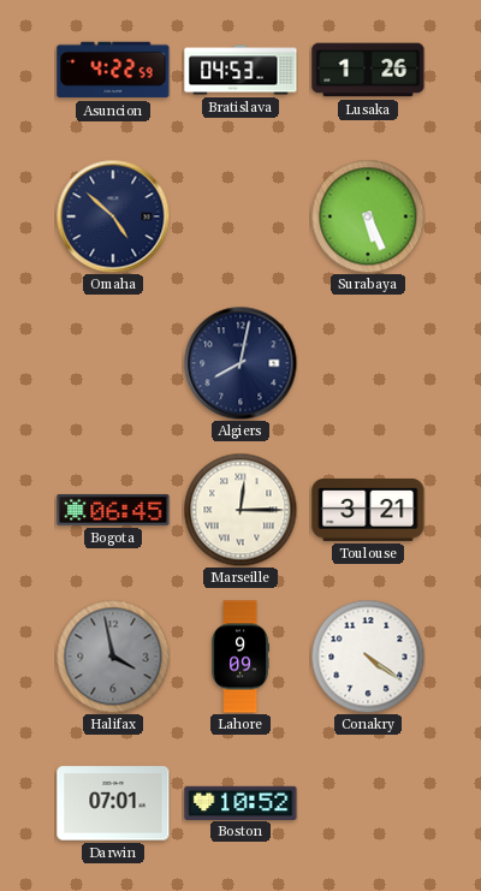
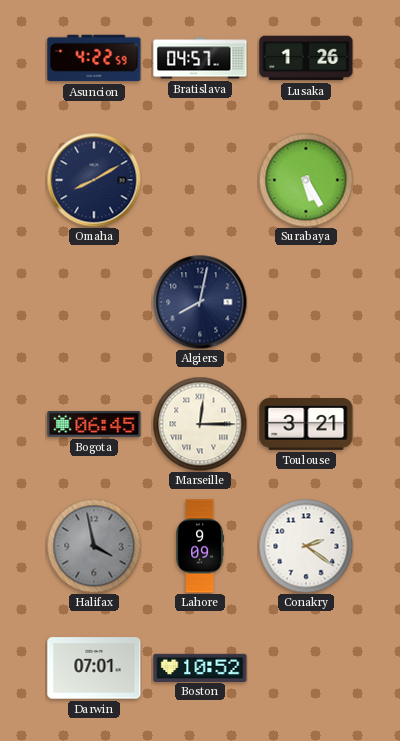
Bratislava: 04:53 -> 04:57
Omaha: 4:52 -> 8:10
Surabaya: 5:26 -> 5:25
Conakry: 4:21 -> 2:21
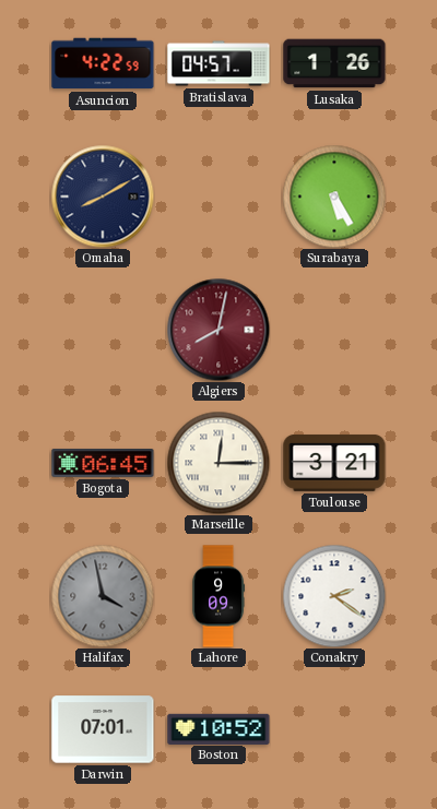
Algiers dial: navy -> burgundy
